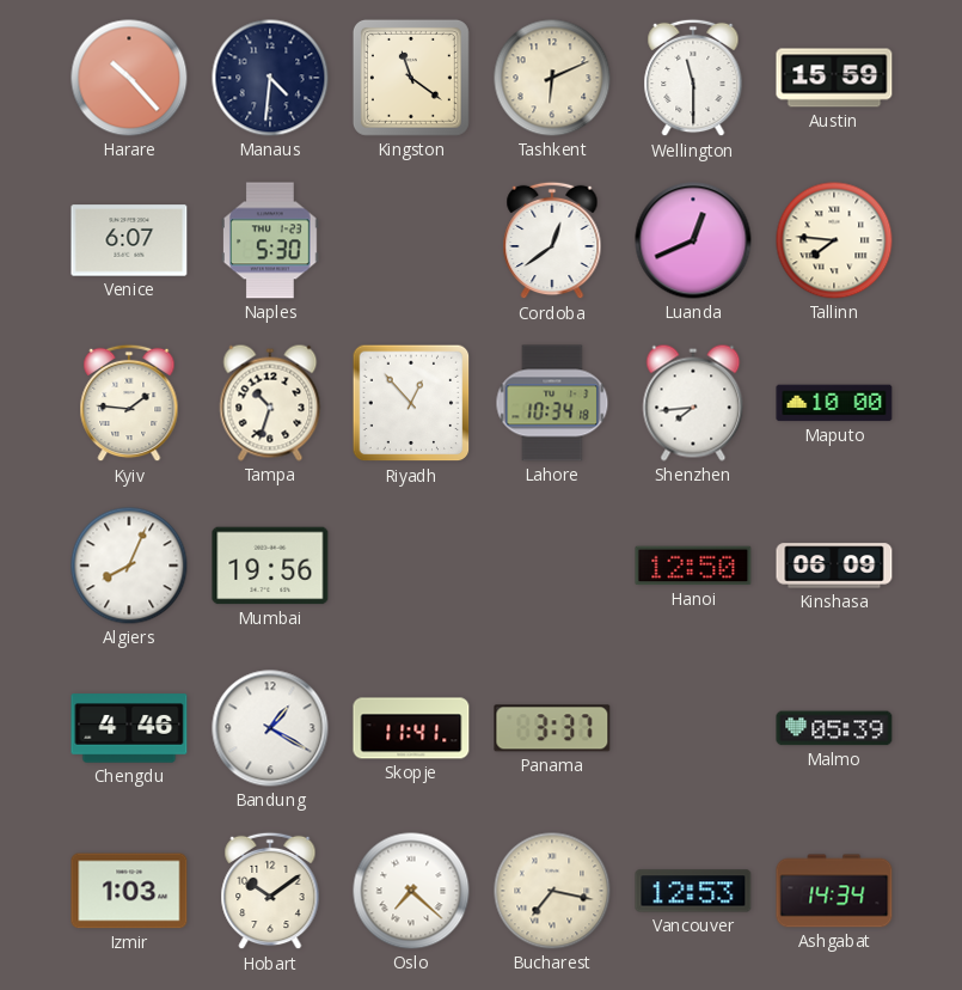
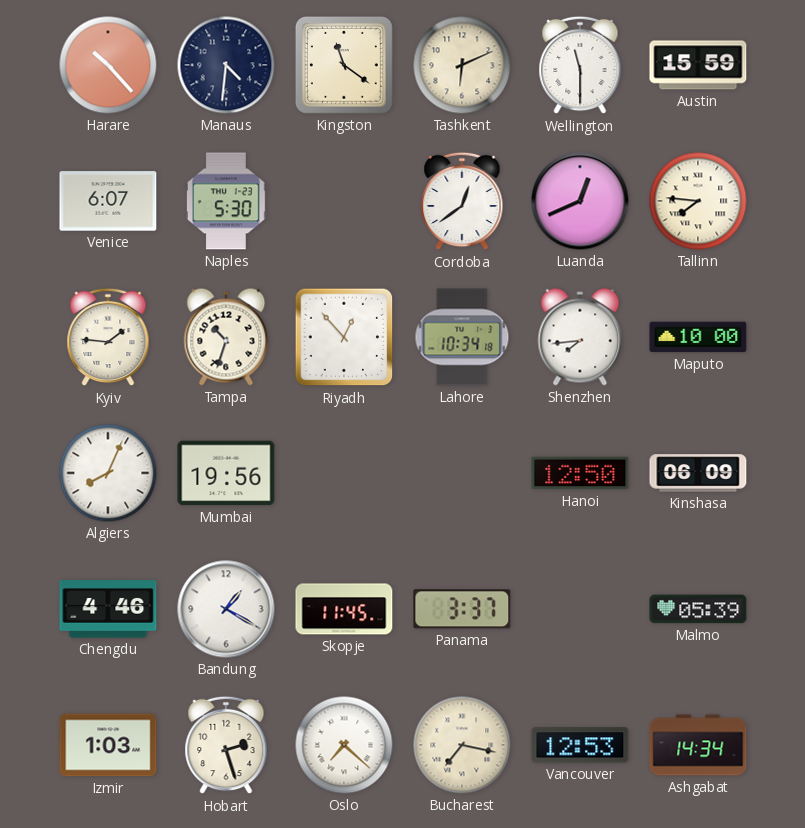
Skopje: 11:41 -> 11:45
Hobart: 10:09 -> 2:27
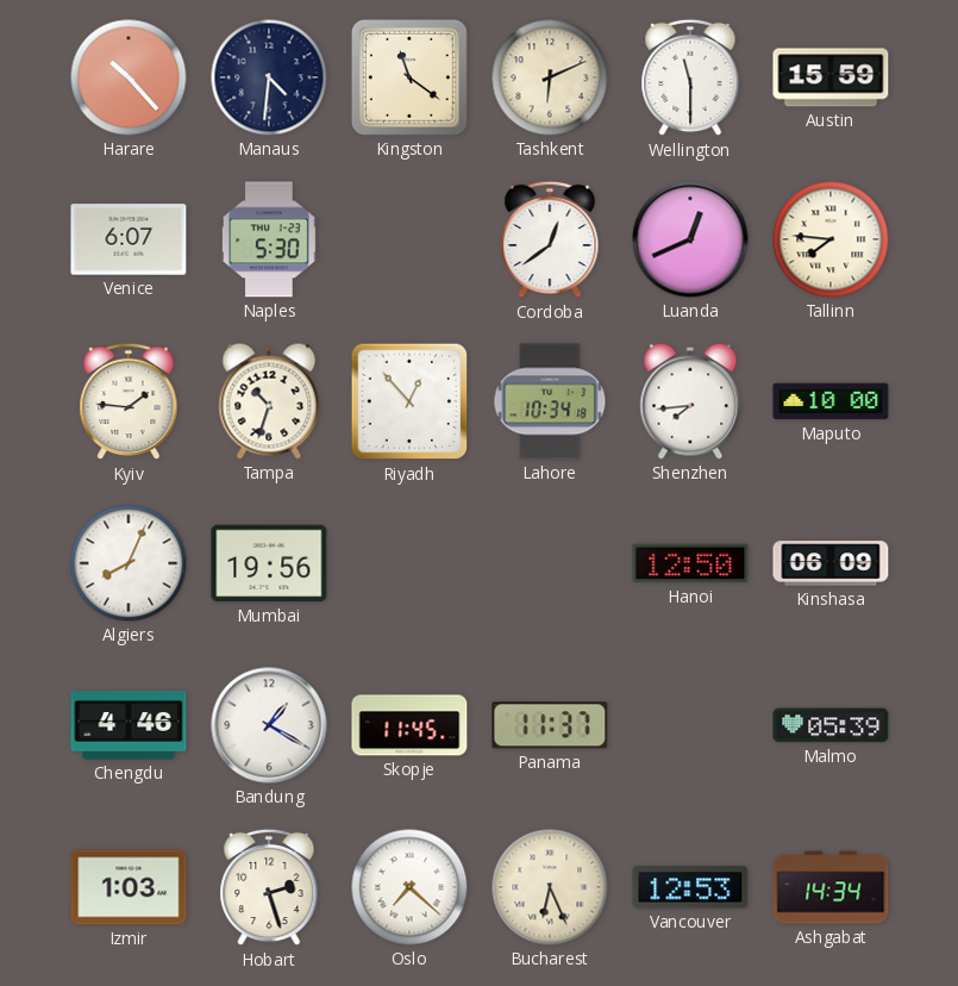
Panama: 3:37 -> 11:37
Bucharest: 7:17 -> 6:26
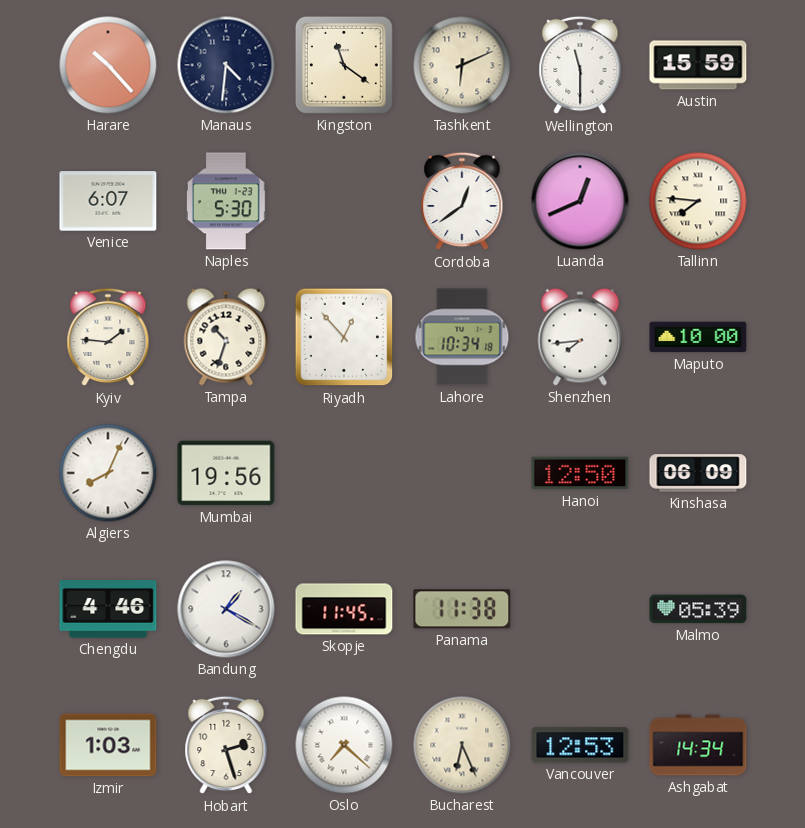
Panama: 11:37 -> 11:38
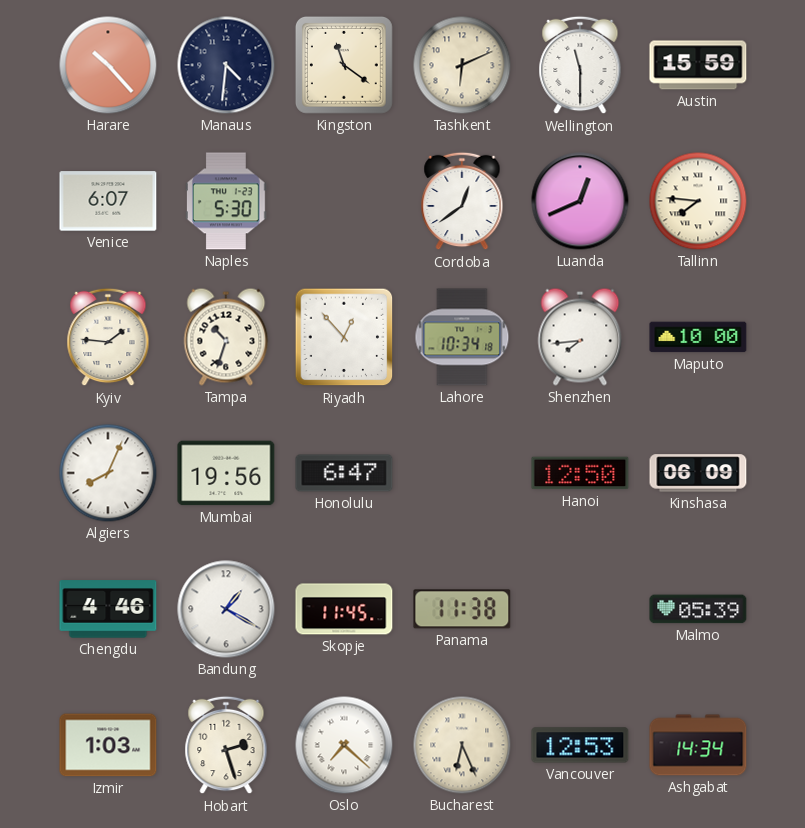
Honolulu: none -> 6:47
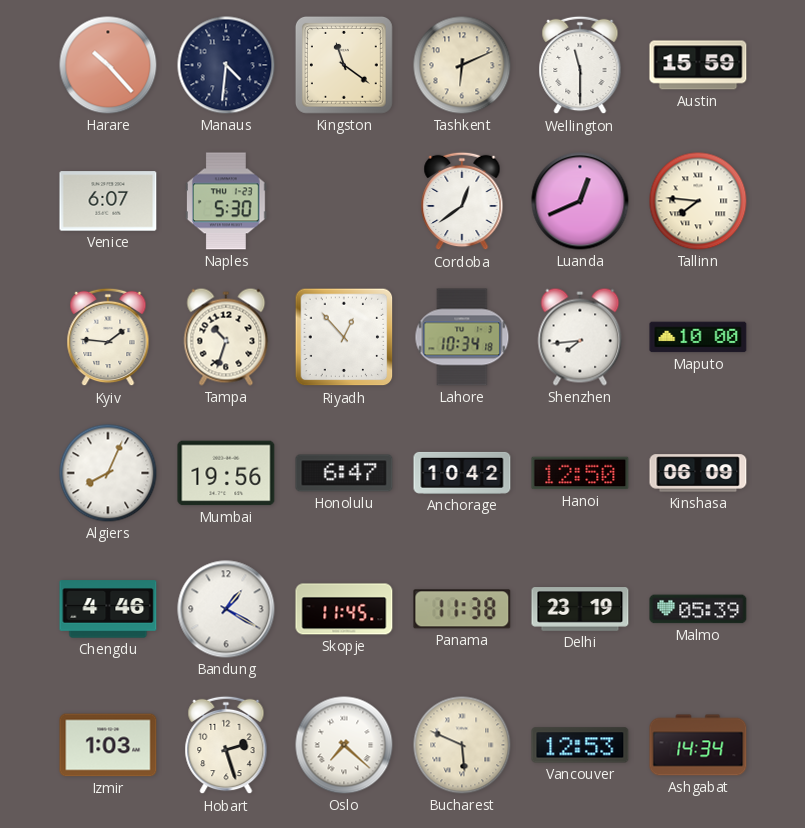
Anchorage: none -> 10:42
Delhi: none -> 23:19
Bucharest: 6:26 -> 5:49
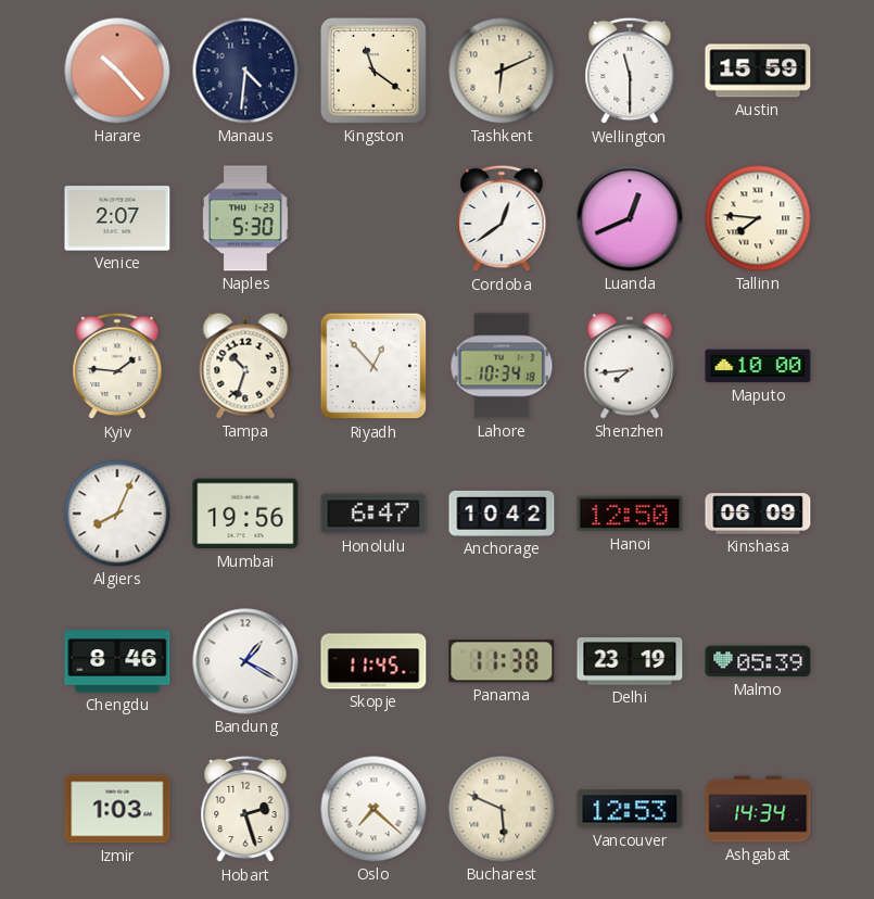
Venice: 6:07 -> 2:07
Chengdu: 4:46 -> 8:46
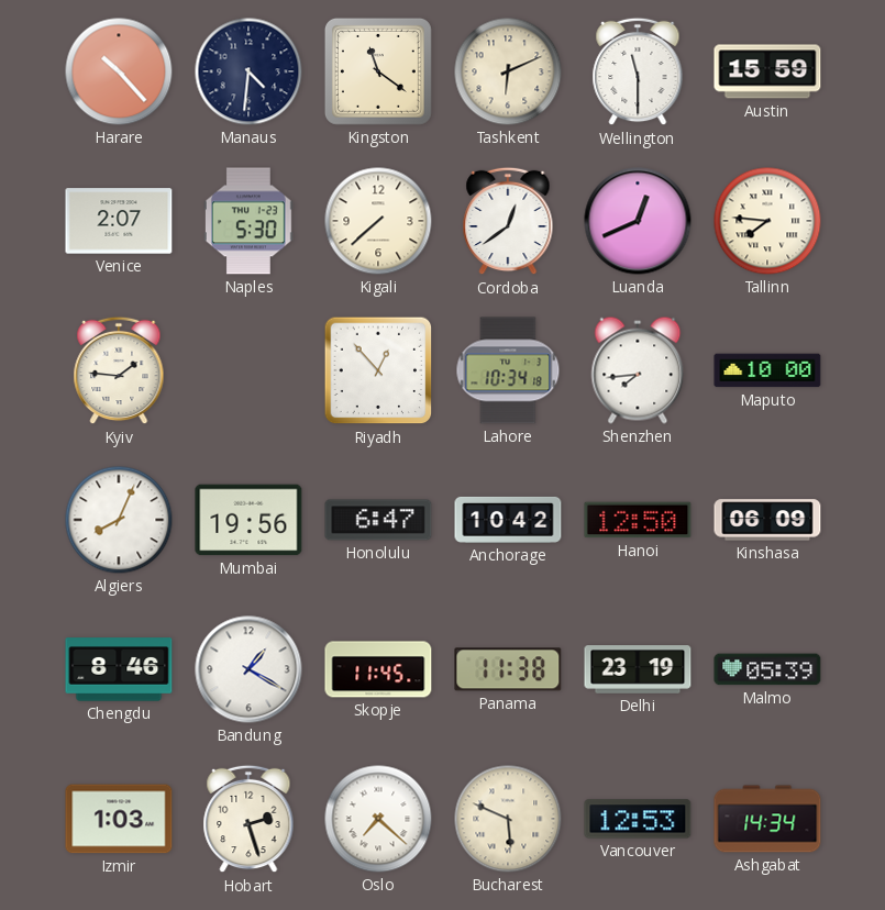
Kigali: none -> 7:38
Tampa: 10:33 -> none
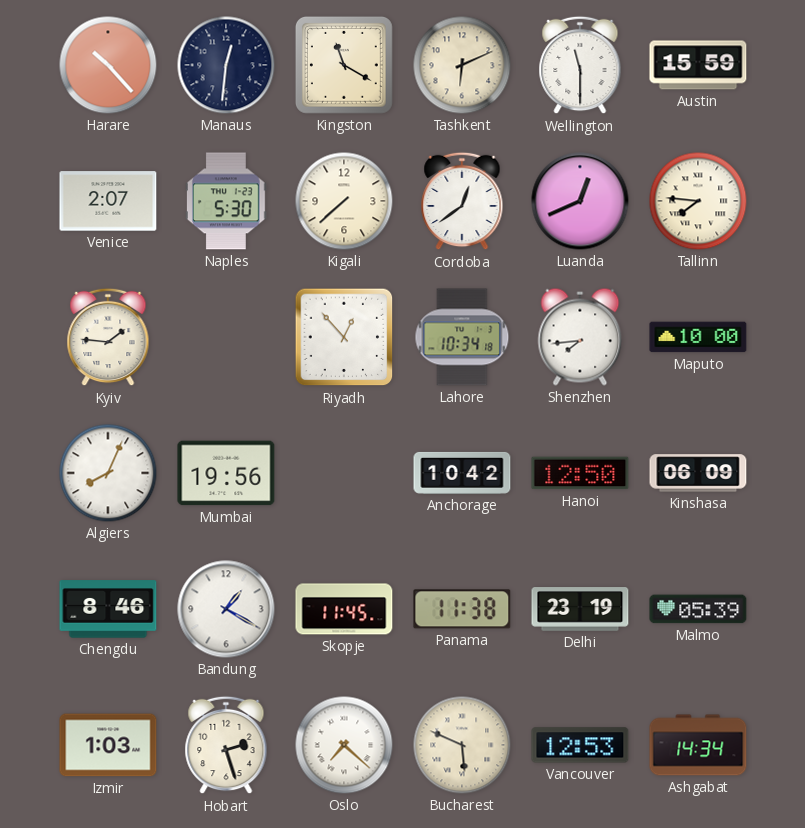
Manaus: 4:31 -> 12:31
Kingston: 11:21 -> 11:20
Honolulu: 6:47 -> none
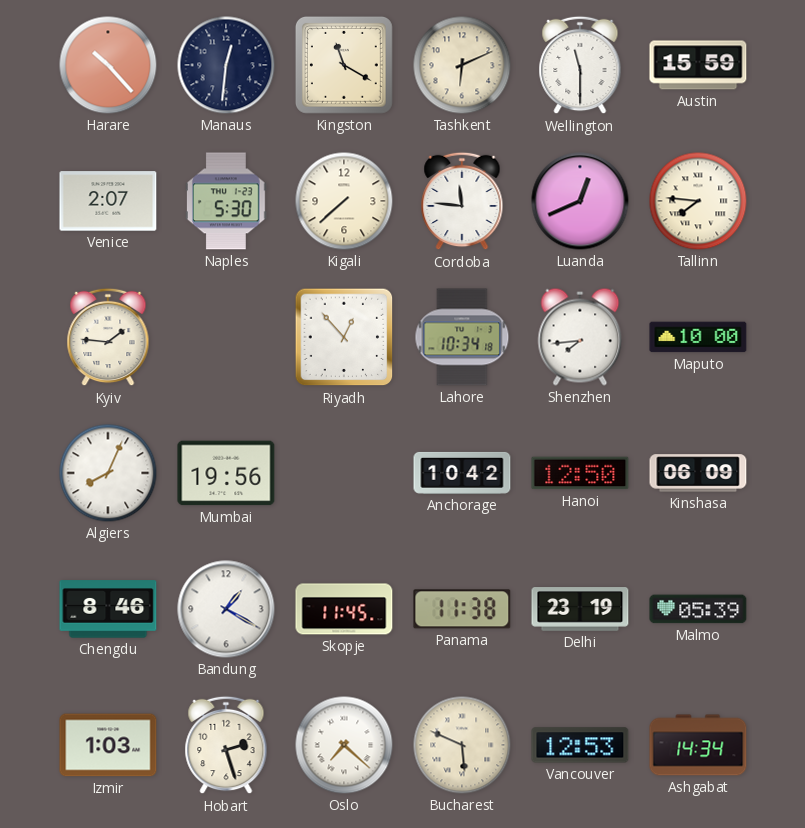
Cordoba: 12:39 -> 11:46
